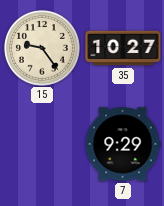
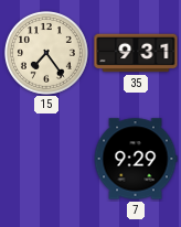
15: 9:24 -> 7:24
35: 10:27 -> 9:31
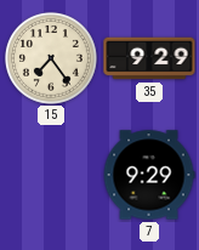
35: 9:31 -> 9:29
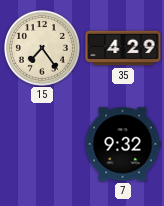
35: 9:29 -> 4:29
7: 9:29 -> 9:32
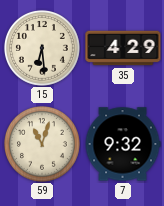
15: 7:24 -> 6:29
59: none -> 11:03
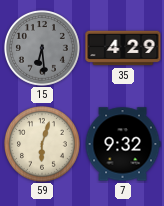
15 dial: cream -> grey
59: 11:03 -> 6:03
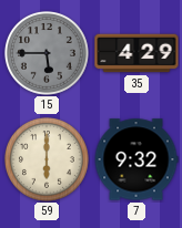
15: 6:29 -> 5:45
59: 6:03 -> 6:00
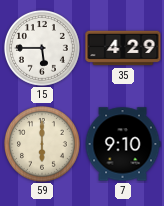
15 dial: grey -> white
7: 9:32 -> 9:10
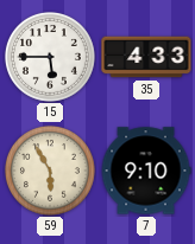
35: 4:29 -> 4:33
59: 6:00 -> 5:55
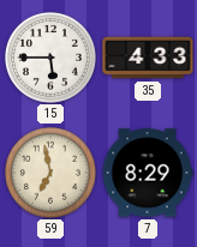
59: 5:55 -> 6:58
7: 9:10 -> 8:29
